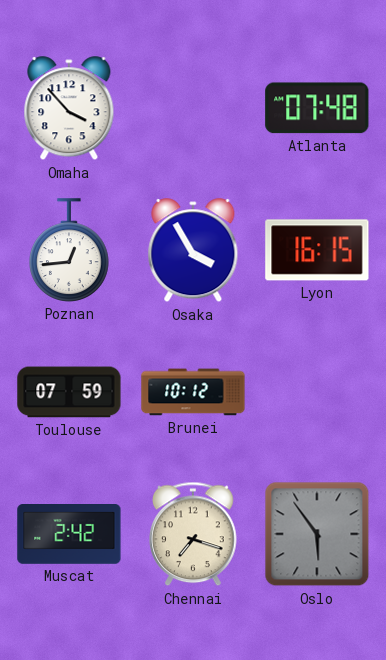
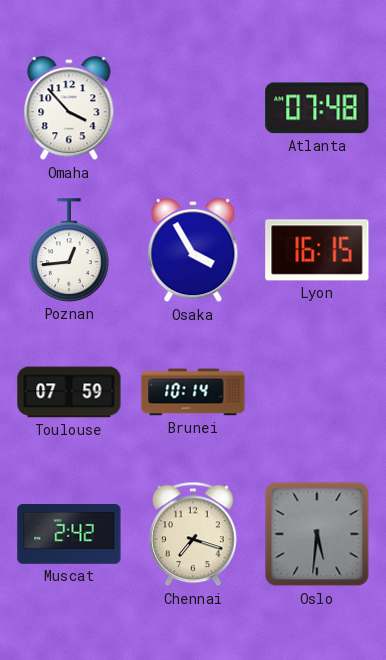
Brunei: 10:12 -> 10:14
Oslo: 5:54 -> 5:31
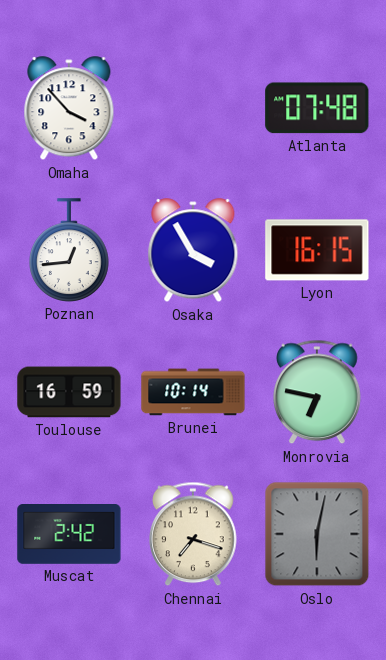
Toulouse: 07:59 -> 16:59
Monrovia: none -> 6:47
Oslo: 5:31 -> 6:02
